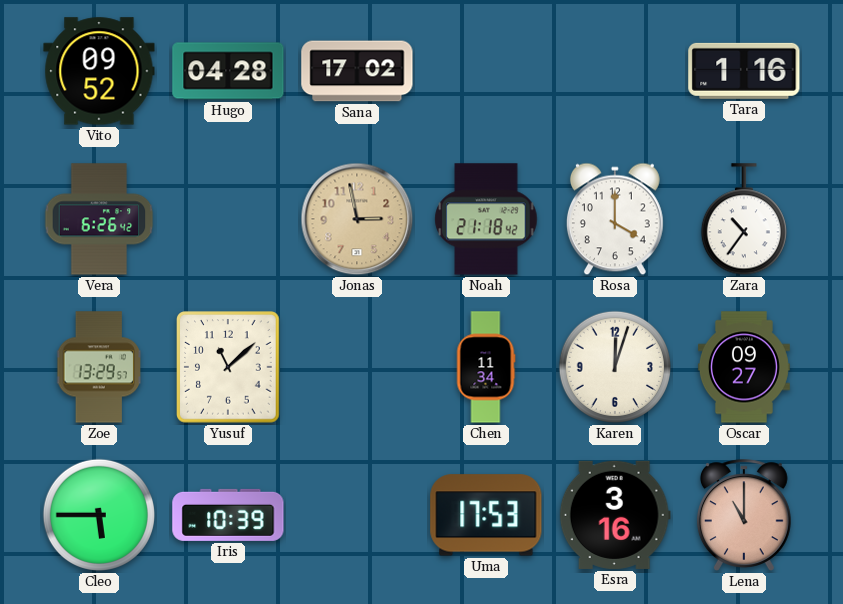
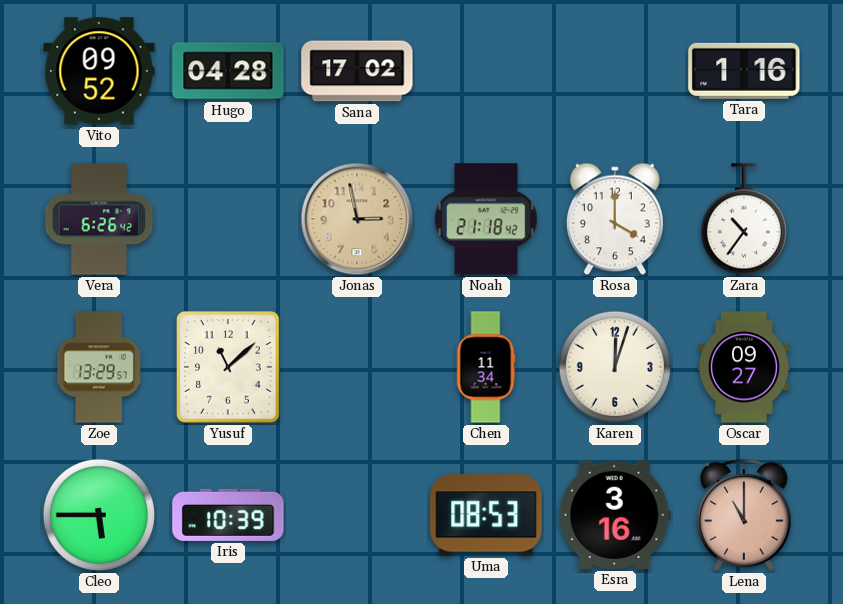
Uma: 17:53 -> 08:53
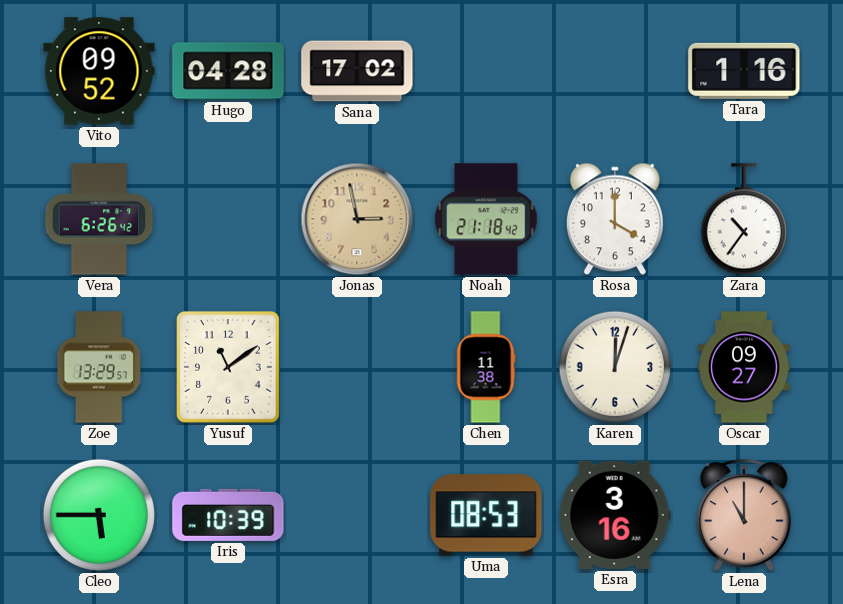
Yusuf: 11:08 -> 11:09
Chen: 11:34 -> 11:38
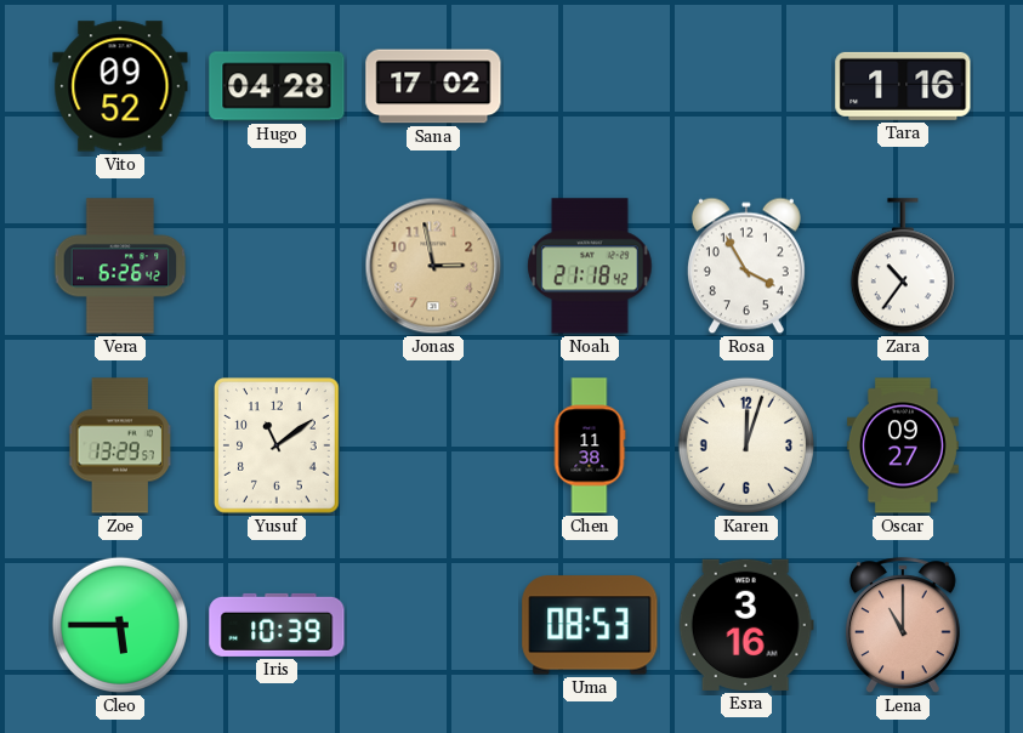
Rosa: 4:00 -> 3:55
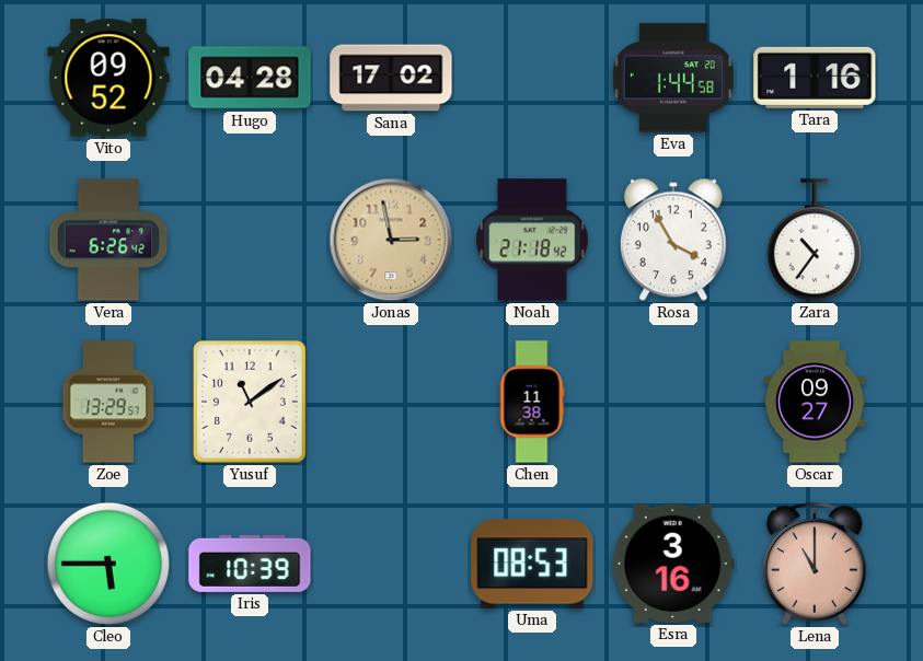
Eva: none -> 1:44
Karen: 12:03 -> none
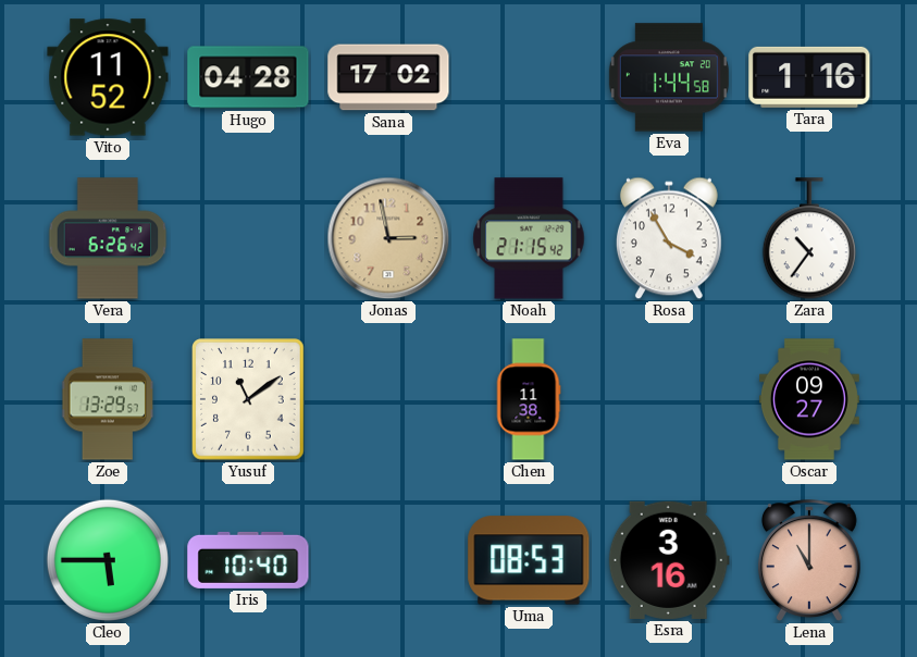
Vito: 09:52 -> 11:52
Noah: 21:18 -> 21:15
Iris: 10:39 -> 10:40
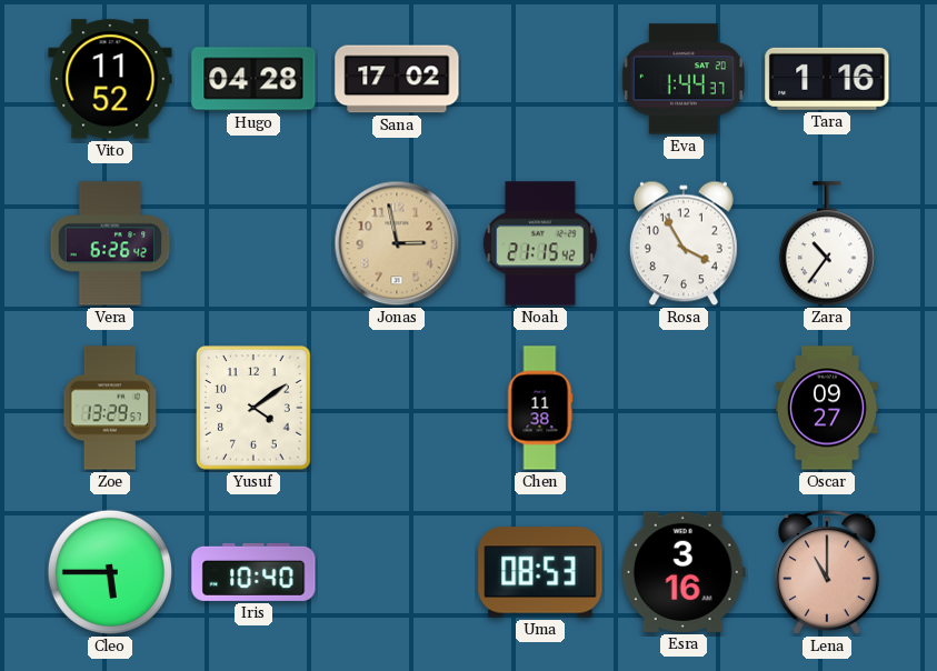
Eva: 1:44:58 -> 1:44:37
Yusuf: 11:09 -> 4:09
